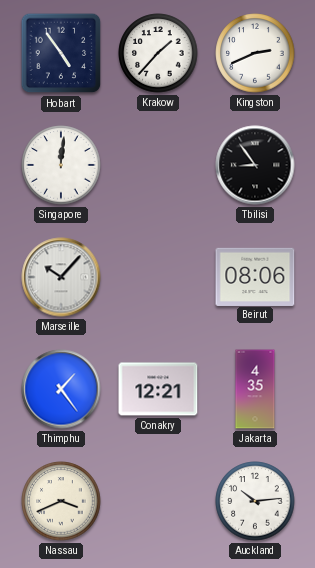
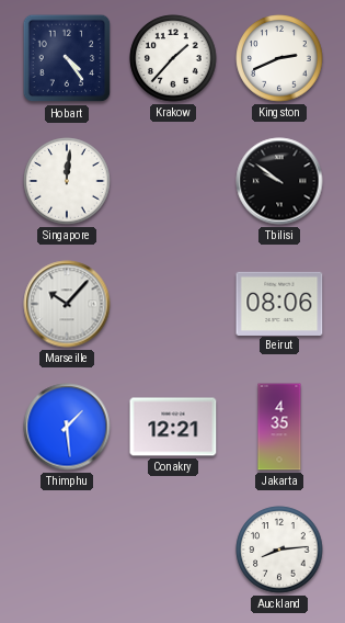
Hobart: 4:54 -> 4:24
Tbilisi: 8:54 -> 9:51
Thimphu: 1:24 -> 1:29
Nassau: 3:41 -> none
Auckland: 10:14 -> 8:14
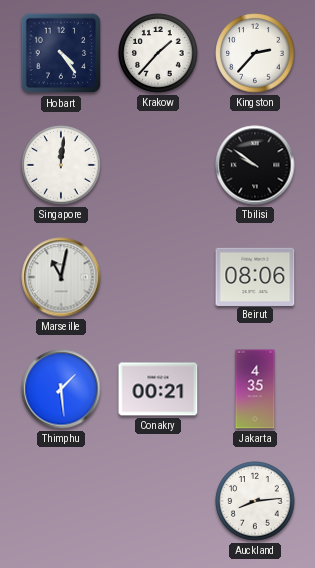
Kingston: 2:41 -> 2:37
Marseille: 10:07 -> 11:02
Conakry: 12:21 -> 00:21
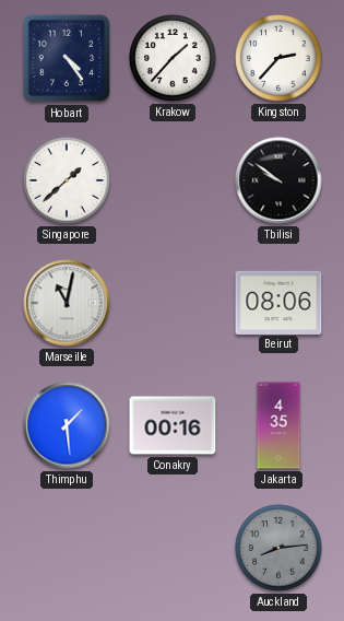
Singapore: 12:01 -> 1:38
Conakry: 00:21 -> 00:16
Auckland dial: white -> grey
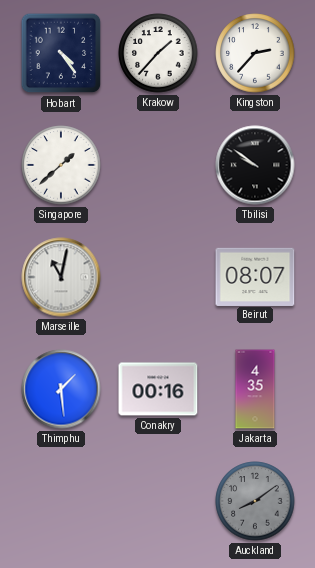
Beirut: 08:06 -> 08:07
Auckland: 8:14 -> 8:09
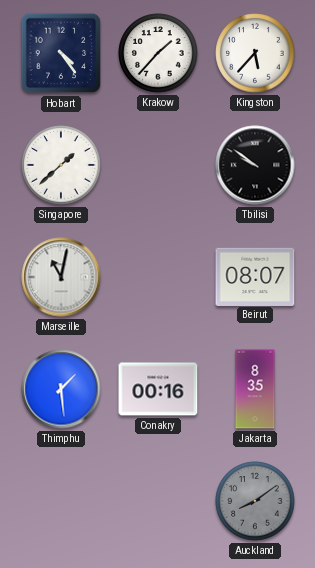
Kingston: 2:37 -> 5:37
Jakarta: 4:35 -> 8:35
